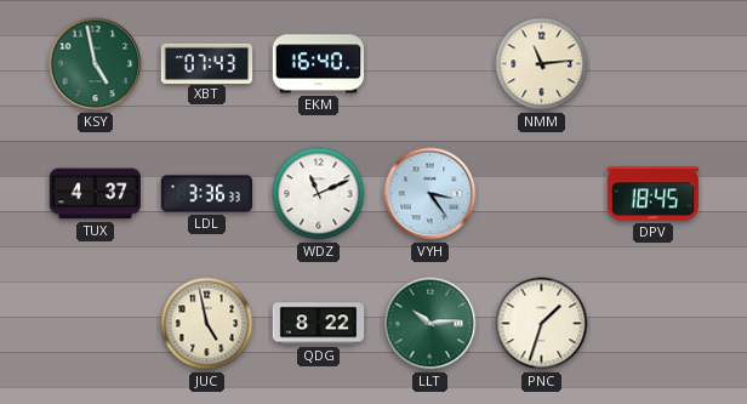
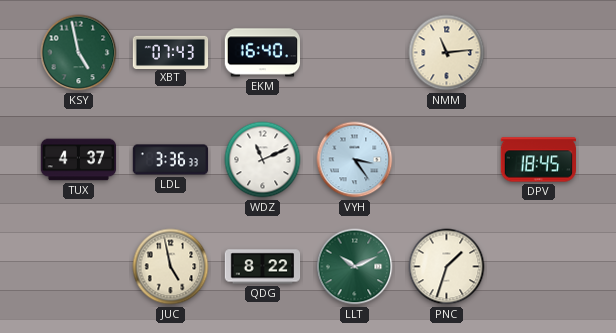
LLT: 10:14 -> 10:11
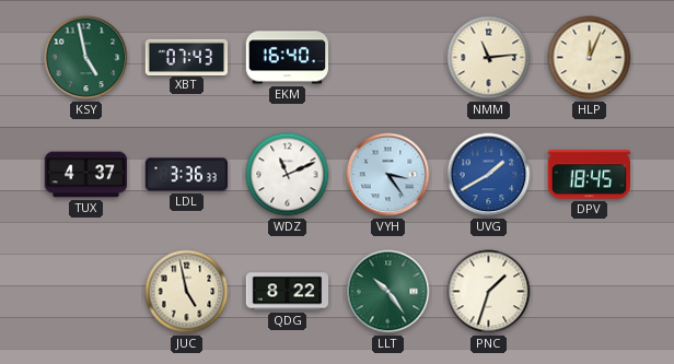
HLP: none -> 12:04
UVG: none -> 1:40
LLT: 10:11 -> 10:24
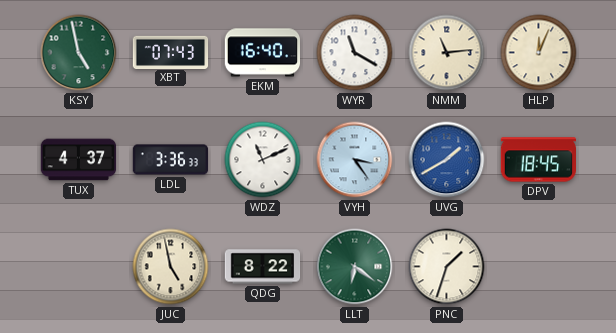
WYR: none -> 11:20
LLT: 10:24 -> 6:21
